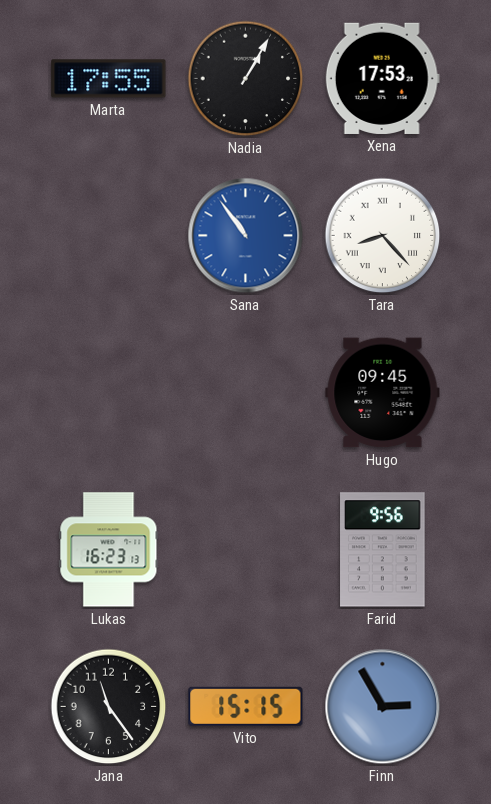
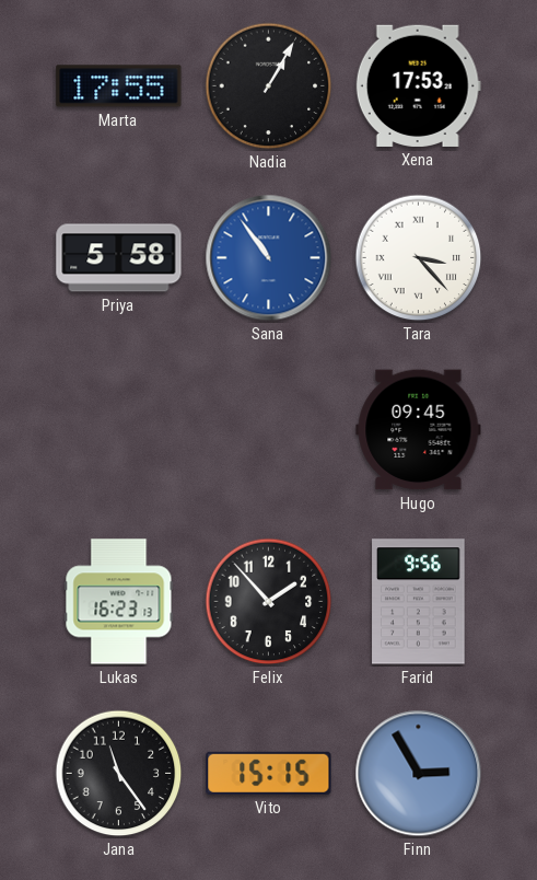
Priya: none -> 5:58
Tara: 8:23 -> 3:23
Felix: none -> 1:53
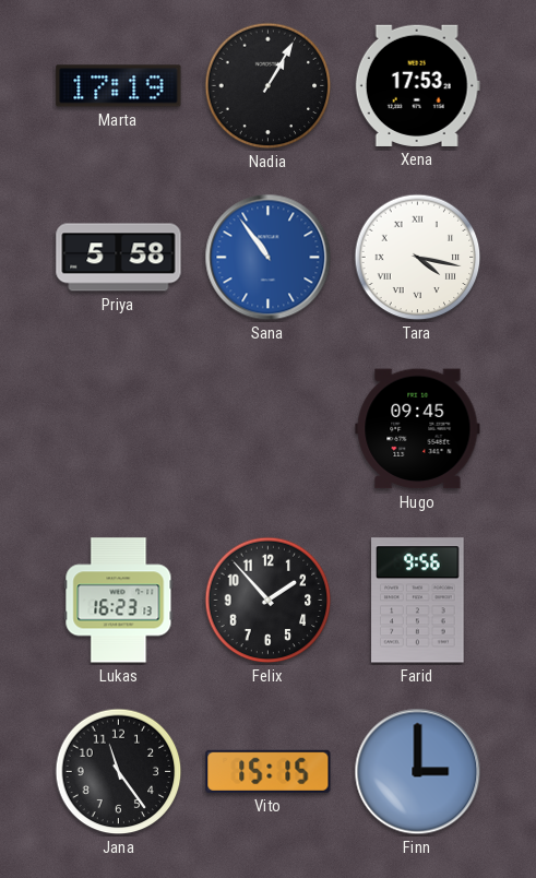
Marta: 17:55 -> 17:19
Tara: 3:23 -> 4:17
Finn: 2:55 -> 3:00
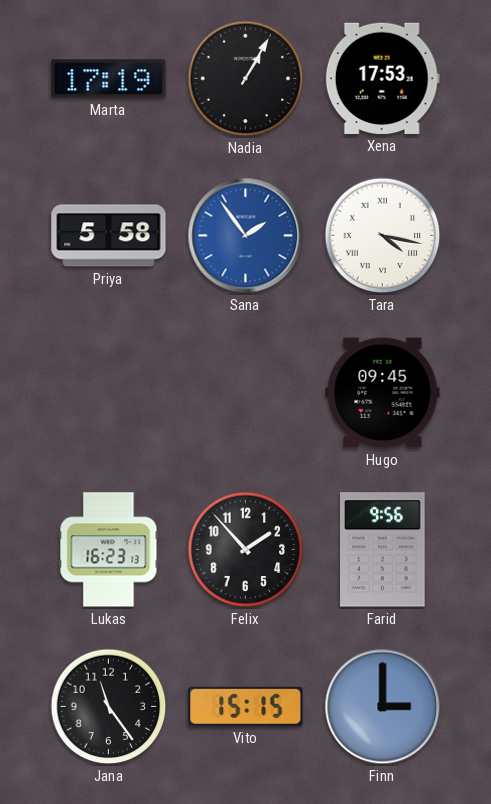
Sana: 10:54 -> 1:54
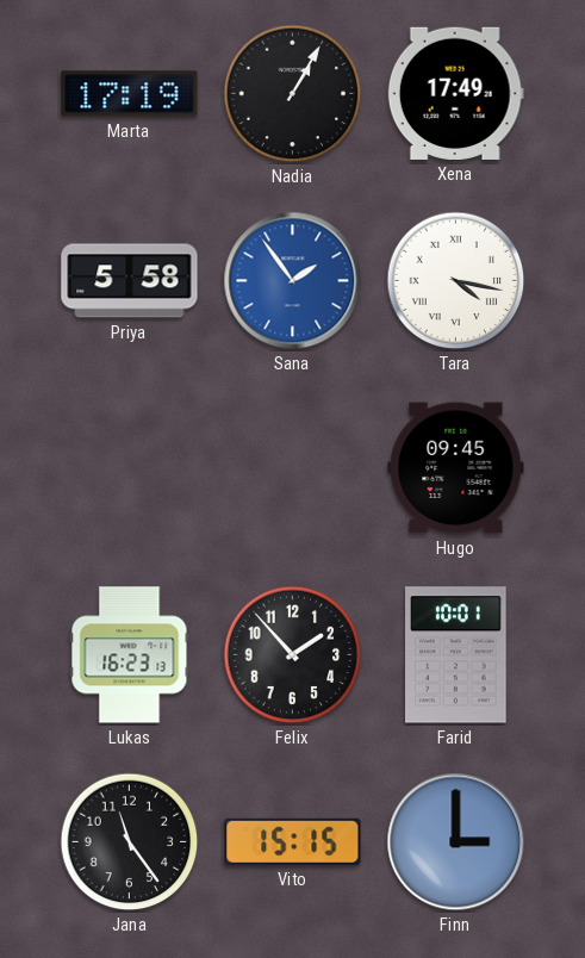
Xena: 17:53 -> 17:49
Farid: 9:56 -> 10:01
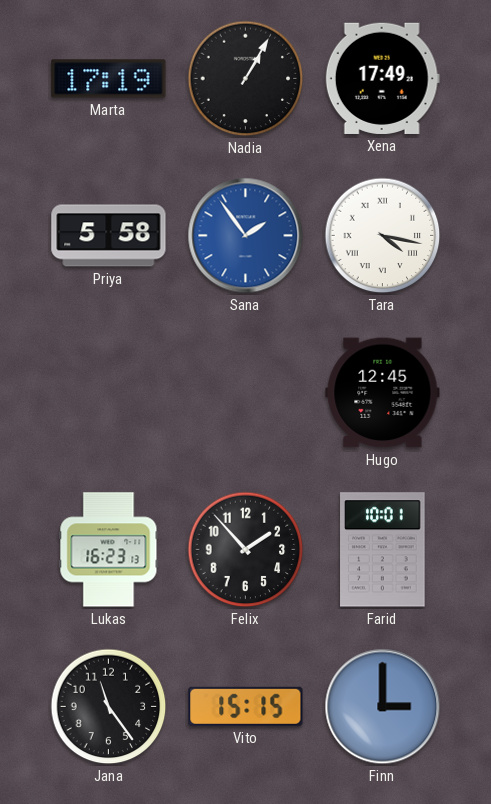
Hugo: 09:45 -> 12:45
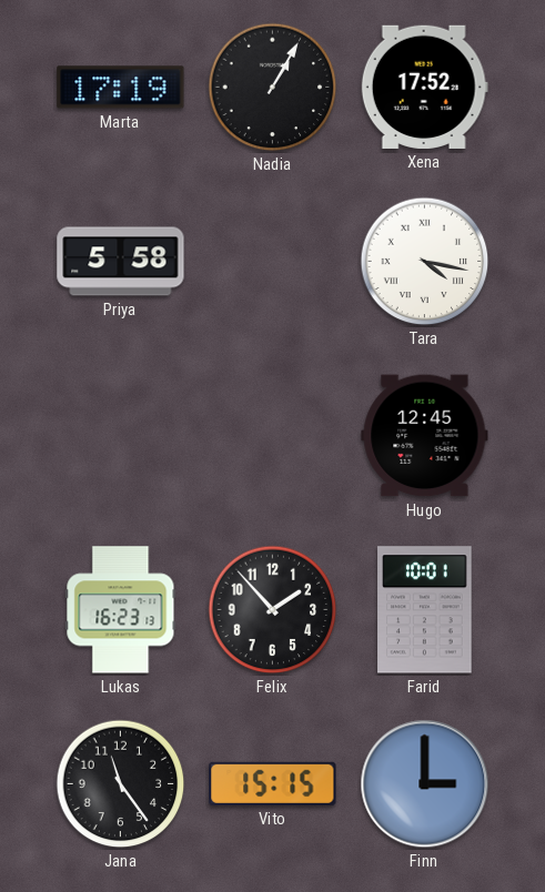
Xena: 17:49 -> 17:52
Sana: 1:54 -> none
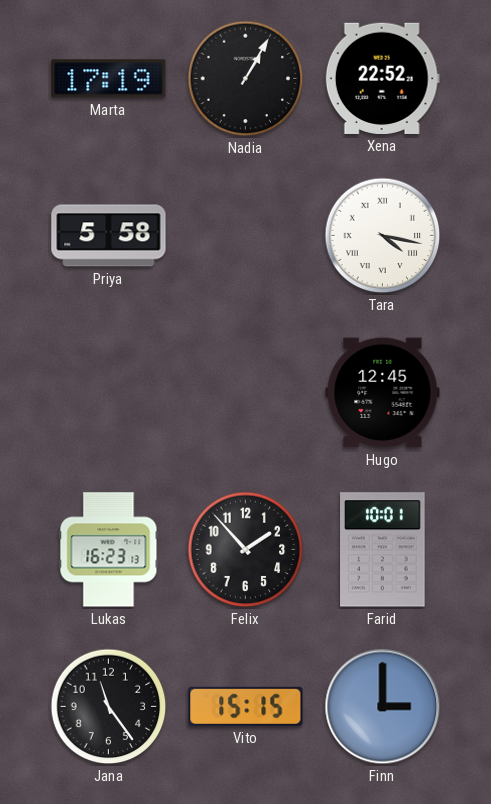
Xena: 17:52 -> 22:52
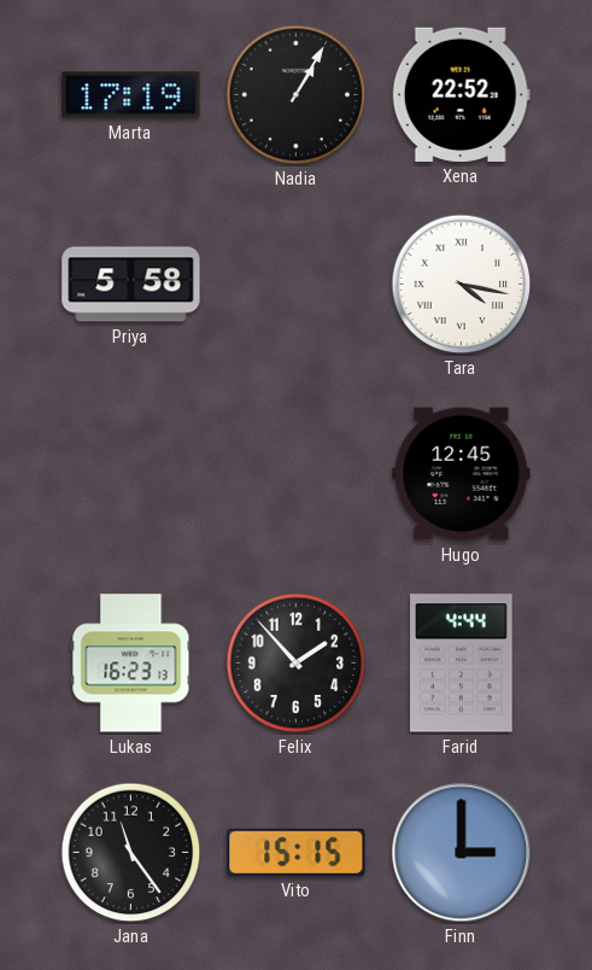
Farid: 10:01 -> 4:44
